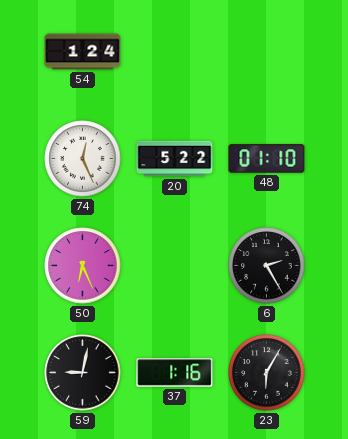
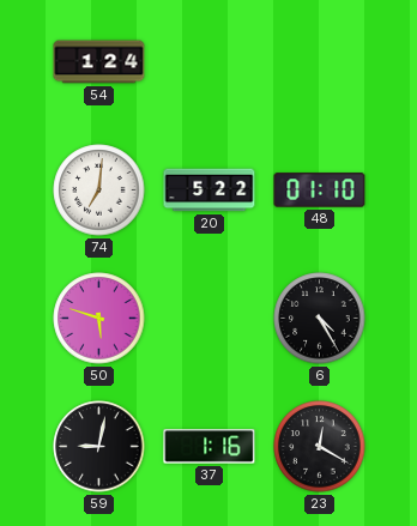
74: 12:26 -> 7:01
50: 6:26 -> 5:48
6: 2:25 -> 4:25
23: 6:05 -> 12:20
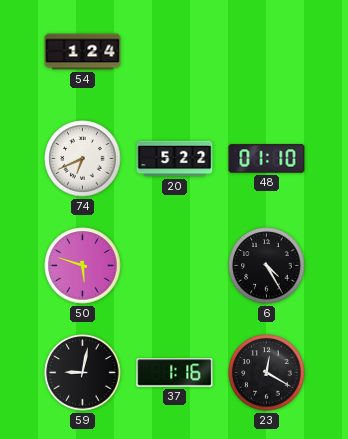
74: 7:01 -> 6:41
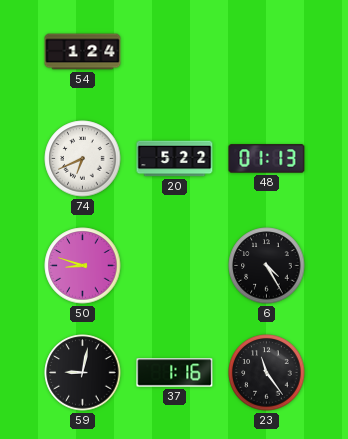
48: 01:10 -> 01:13
50: 5:48 -> 8:48
23: 12:20 -> 11:24
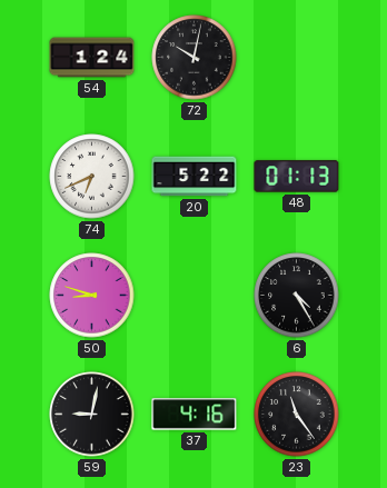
72: none -> 10:02
37: 1:16 -> 4:16
